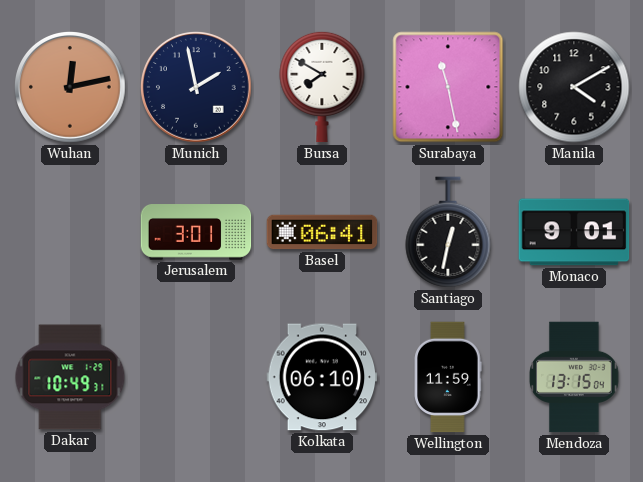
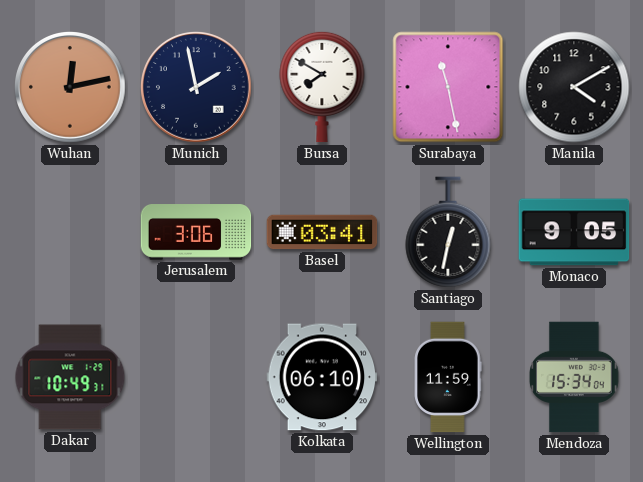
Jerusalem: 3:01 -> 3:06
Basel: 06:41 -> 03:41
Monaco: 9:01 -> 9:05
Mendoza: 13:15 -> 15:34
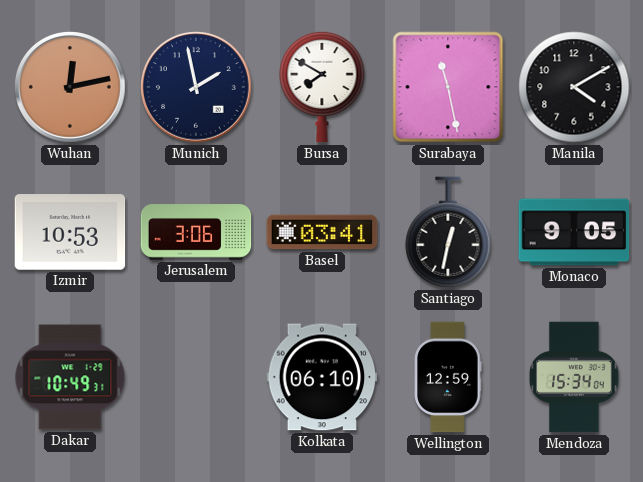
Izmir: none -> 10:53
Wellington: 11:59 -> 12:59
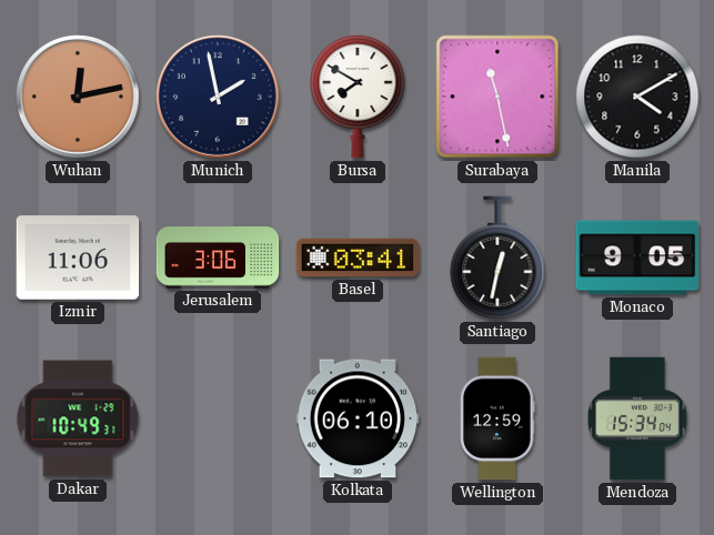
Izmir: 10:53 -> 11:06
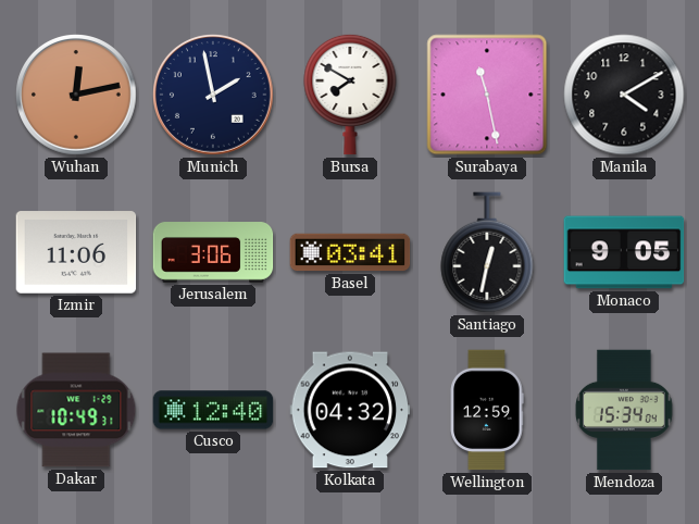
Cusco: none -> 12:40
Kolkata: 06:10 -> 04:32
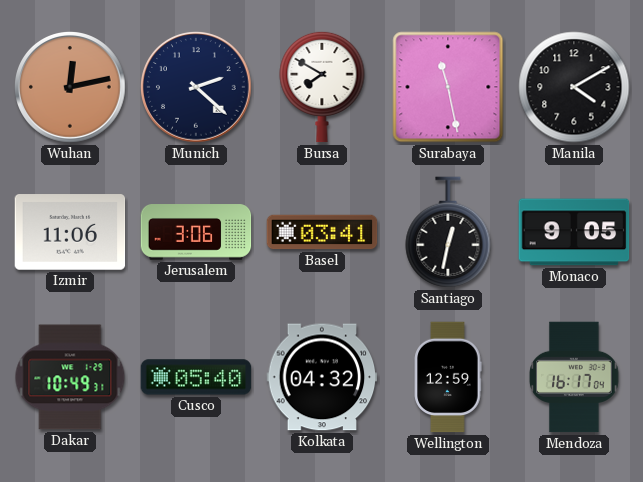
Munich: 1:58 -> 2:22
Cusco: 12:40 -> 05:40
Mendoza: 15:34 -> 16:17
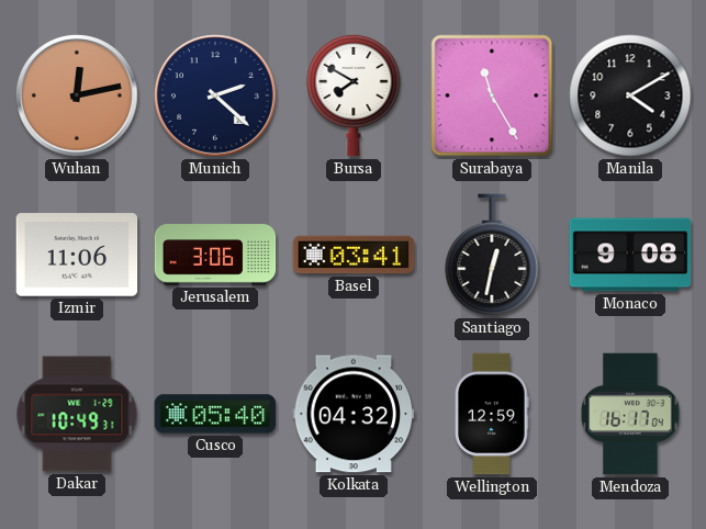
Surabaya: 11:28 -> 11:25
Monaco: 9:05 -> 9:08
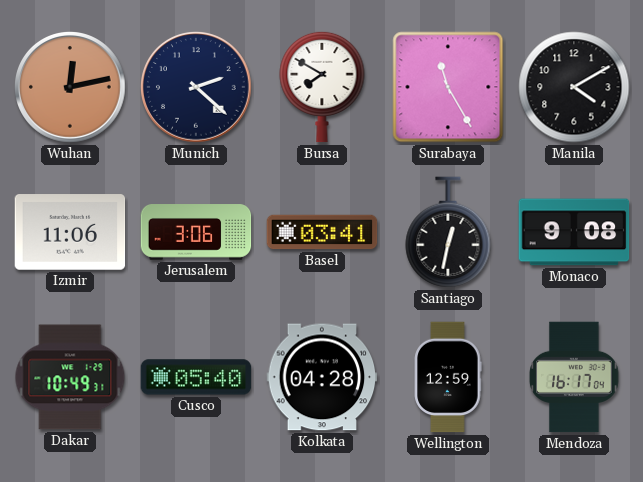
Kolkata: 04:32 -> 04:28
